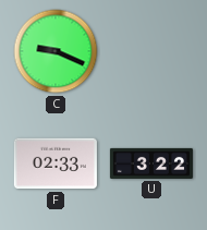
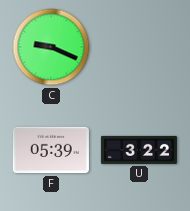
F: 02:33 -> 05:39
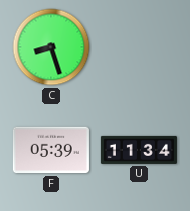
C: 9:19 -> 8:27
U: 3:22 -> 11:34
